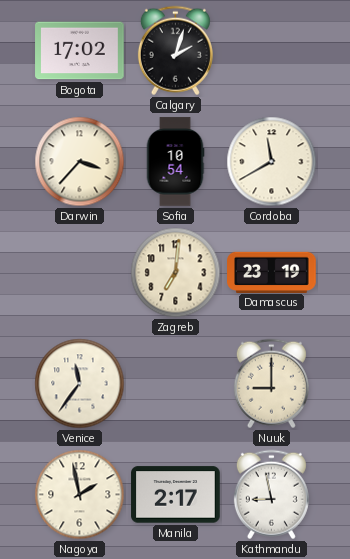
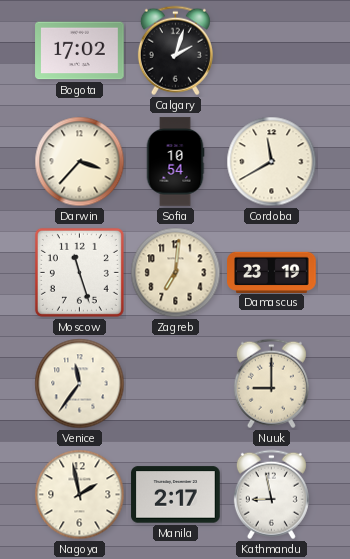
Moscow: none -> 11:27
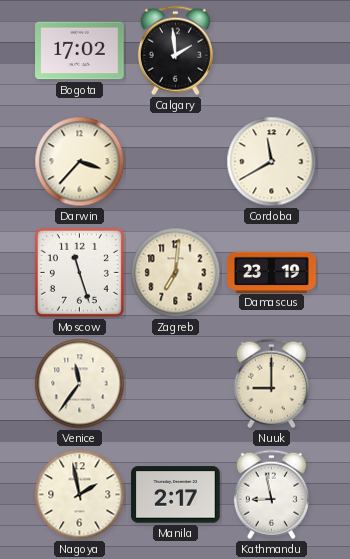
Calgary: 2:03 -> 1:59
Sofia: 10:54 -> none
